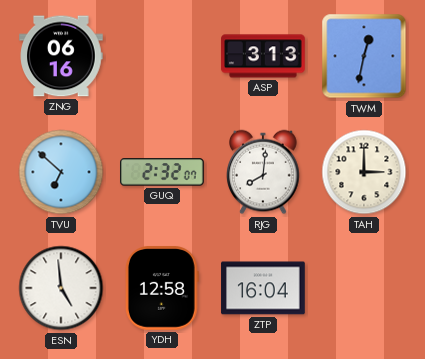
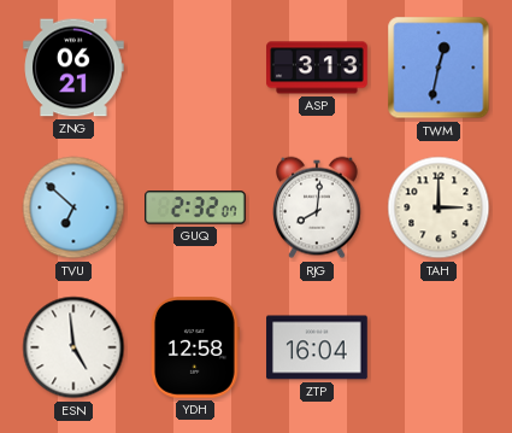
ZNG: 06:16 -> 06:21
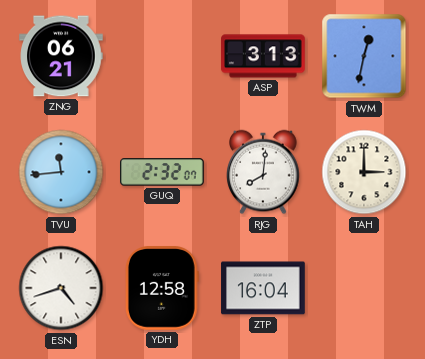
TVU: 6:52 -> 11:44
ESN: 4:59 -> 4:42
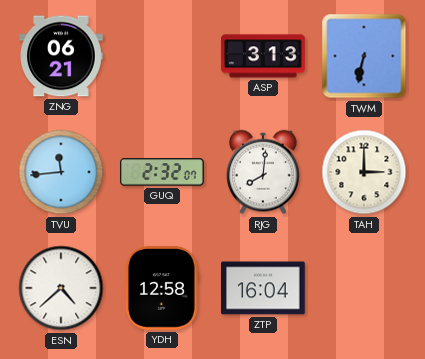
TWM: 12:32 -> 6:32
ESN: 4:42 -> 4:38
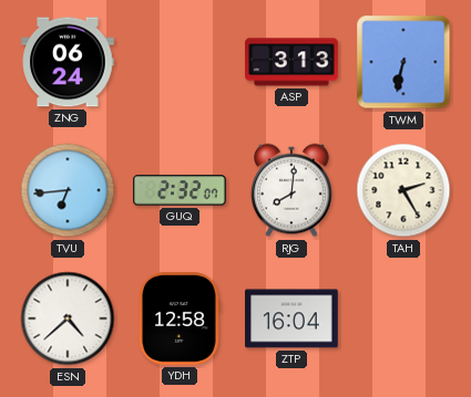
ZNG: 06:21 -> 06:24
TVU: 11:44 -> 6:44
TAH: 3:00 -> 2:25
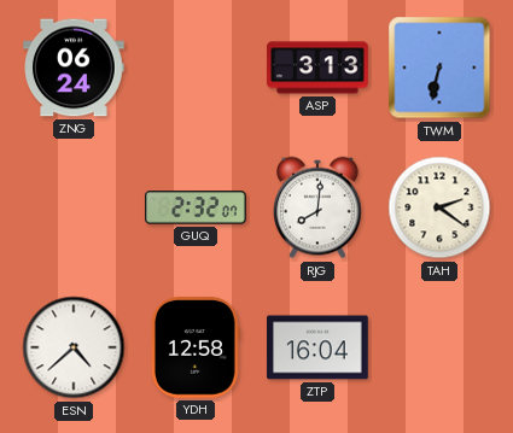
TVU: 6:44 -> none
TAH: 2:25 -> 2:21
